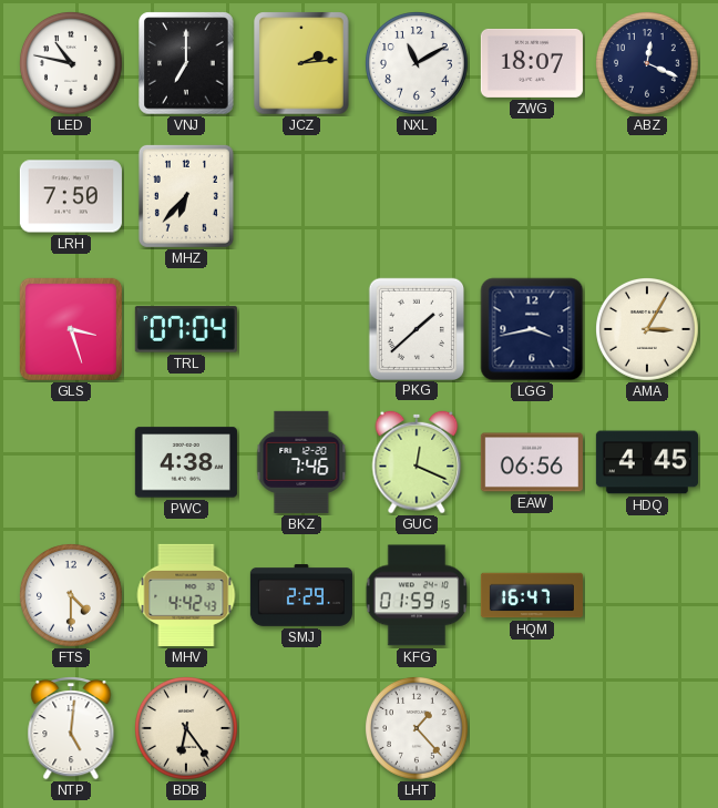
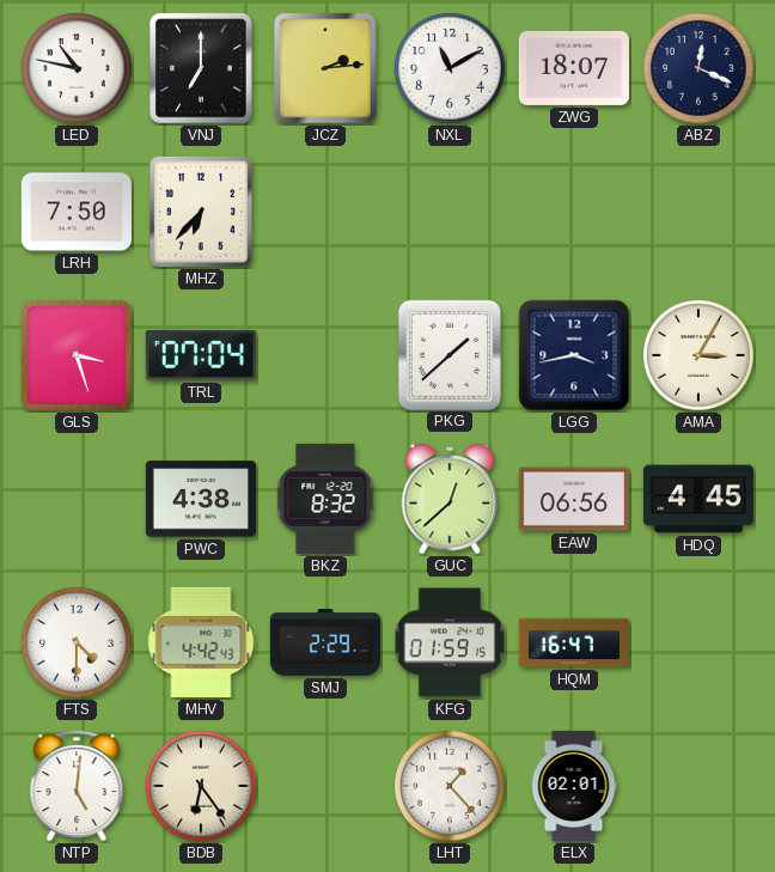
BKZ: 7:46 -> 8:32
GUC: 12:19 -> 12:38
ELX: none -> 02:01
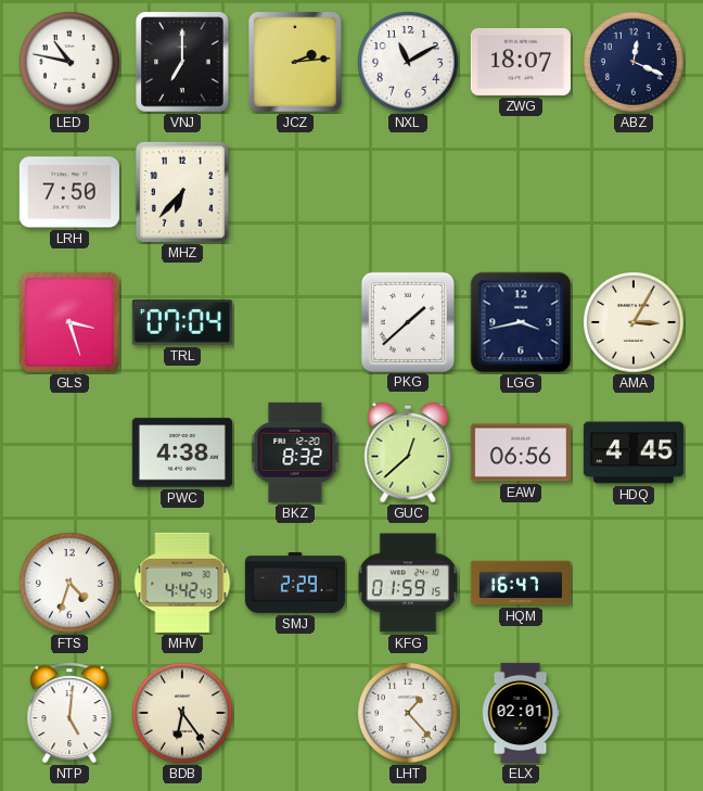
FTS: 4:30 -> 4:33
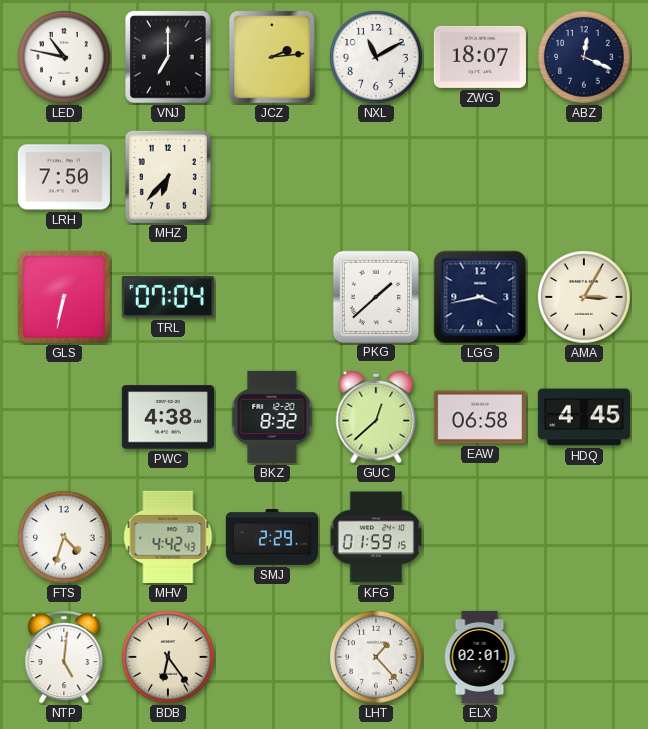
GLS: 3:27 -> 6:32
EAW: 06:56 -> 06:58
HQM: 16:47 -> none
